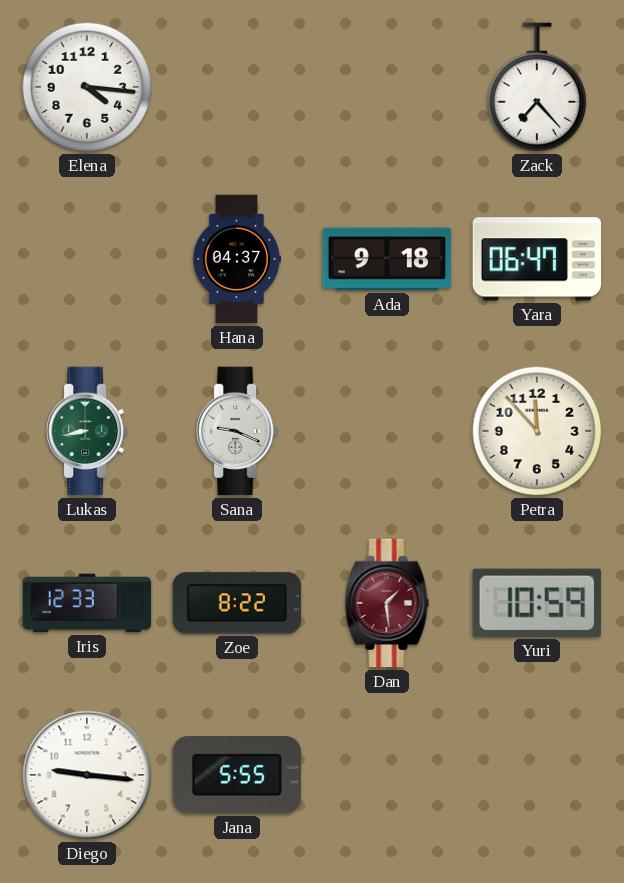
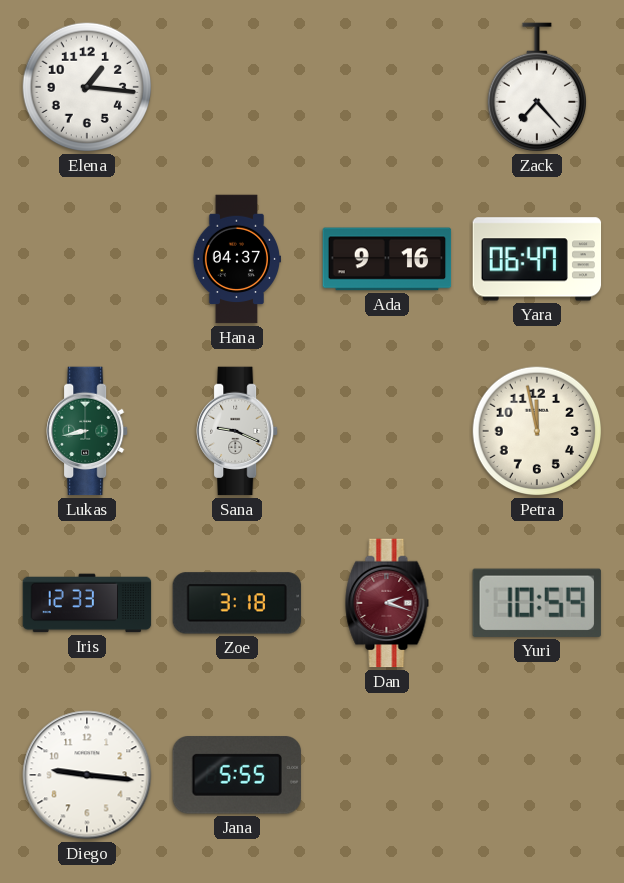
Elena: 4:16 -> 1:16
Ada: 9:18 -> 9:16
Petra: 11:53 -> 11:58
Zoe: 8:22 -> 3:18
Dan: 1:29 -> 2:18
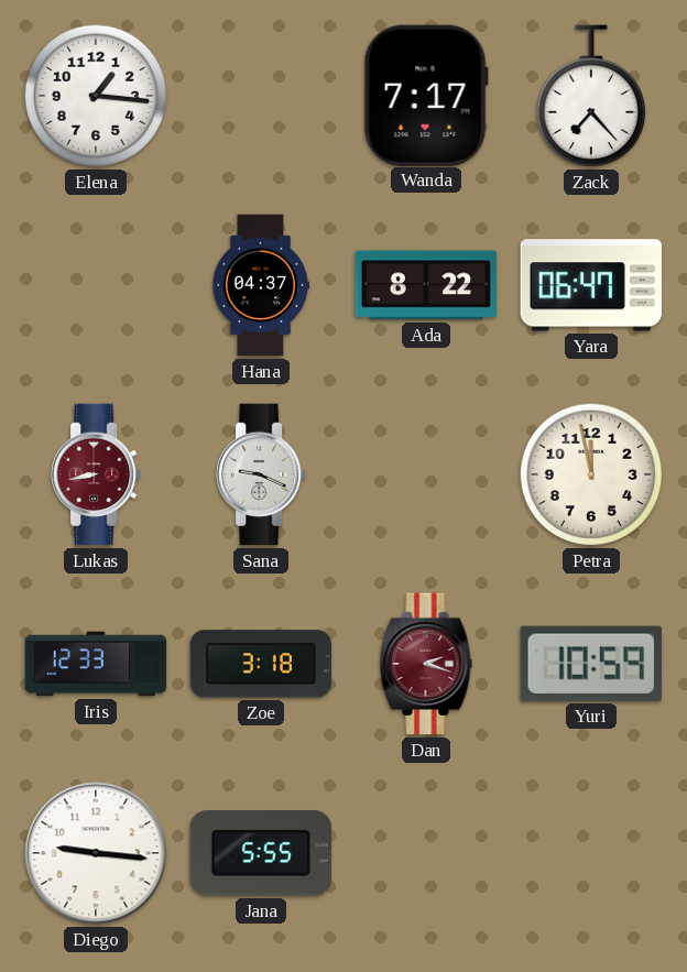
Wanda: none -> 7:17
Ada: 9:16 -> 8:22
Lukas dial: green -> burgundy
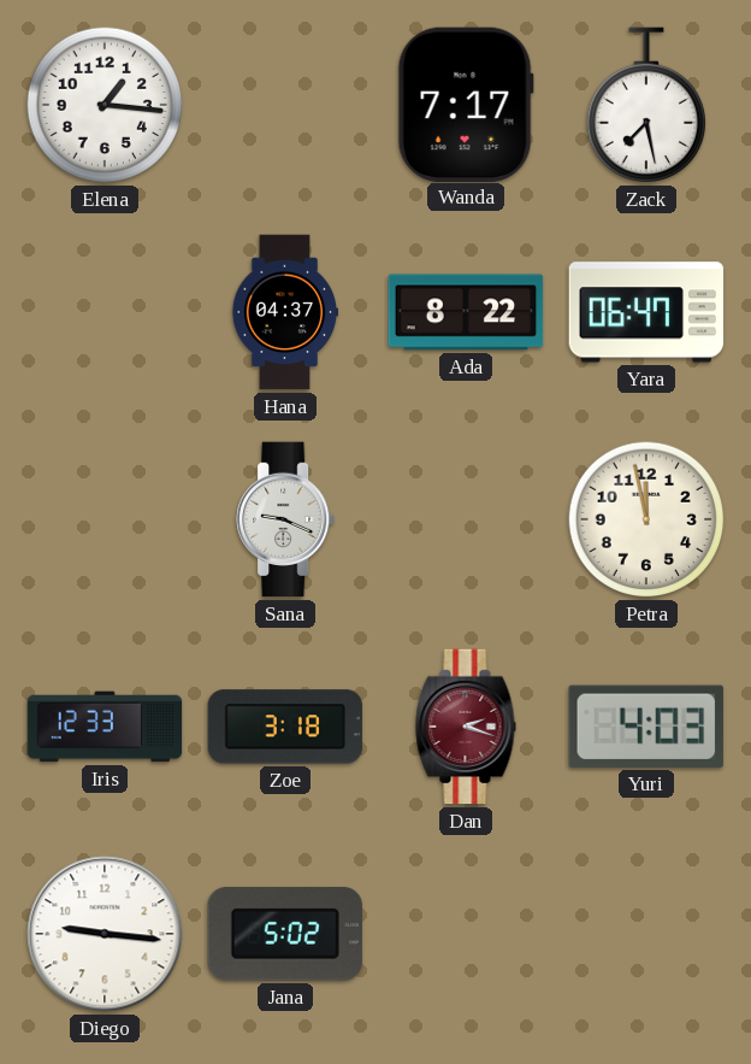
Zack: 7:23 -> 7:28
Lukas: 8:43 -> none
Yuri: 10:59 -> 4:03
Jana: 5:55 -> 5:02
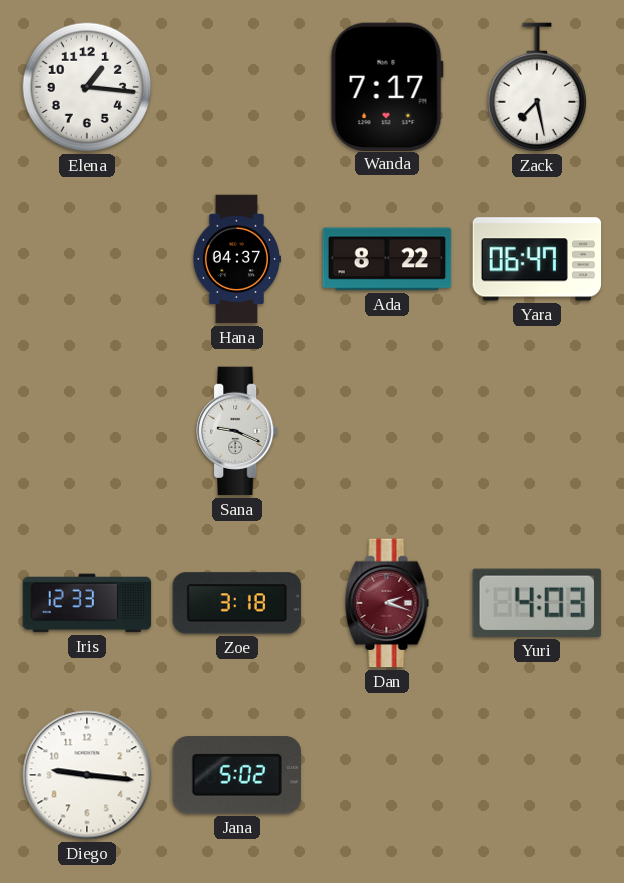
Petra: 11:58 -> none
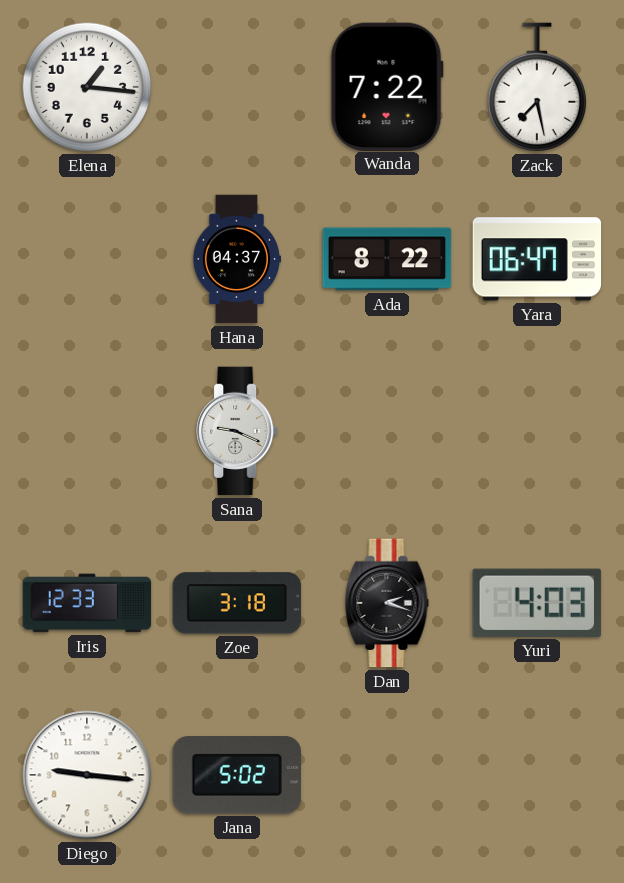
Wanda: 7:17 -> 7:22
Dan dial: burgundy -> black
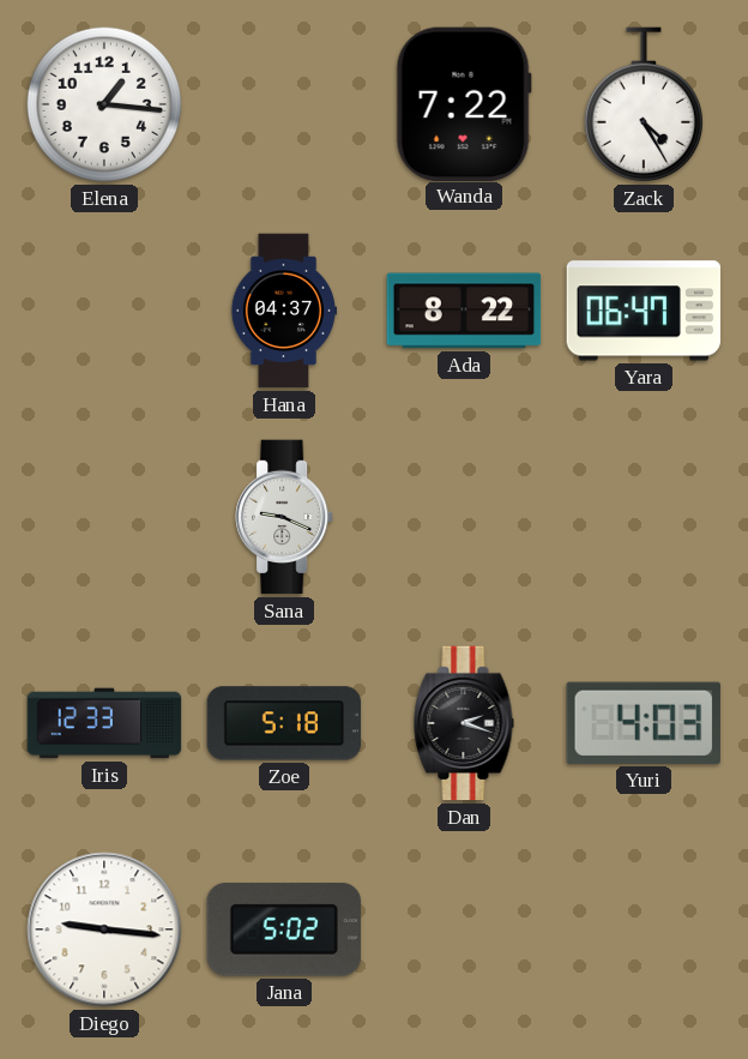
Zack: 7:28 -> 4:25
Zoe: 3:18 -> 5:18
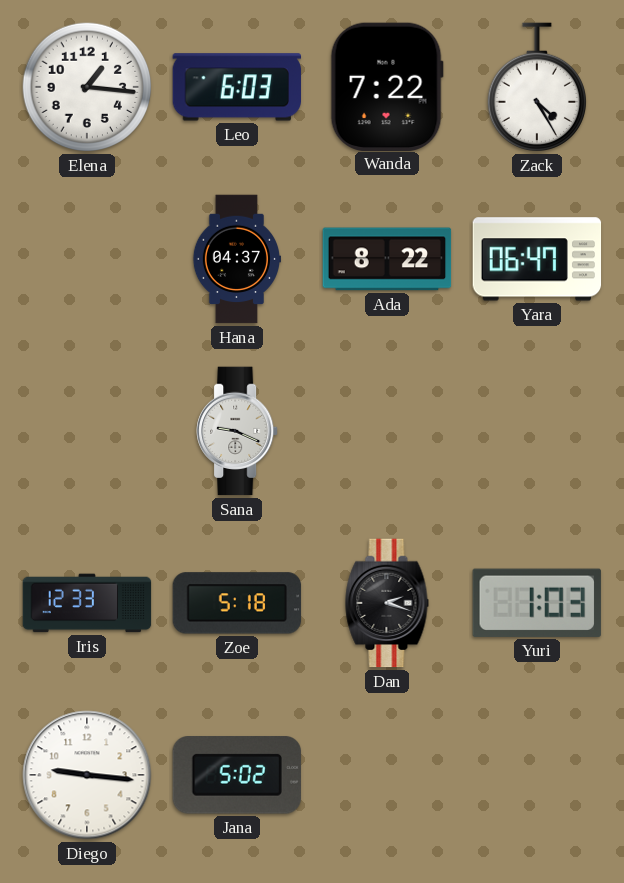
Leo: none -> 6:03
Yuri: 4:03 -> 1:03
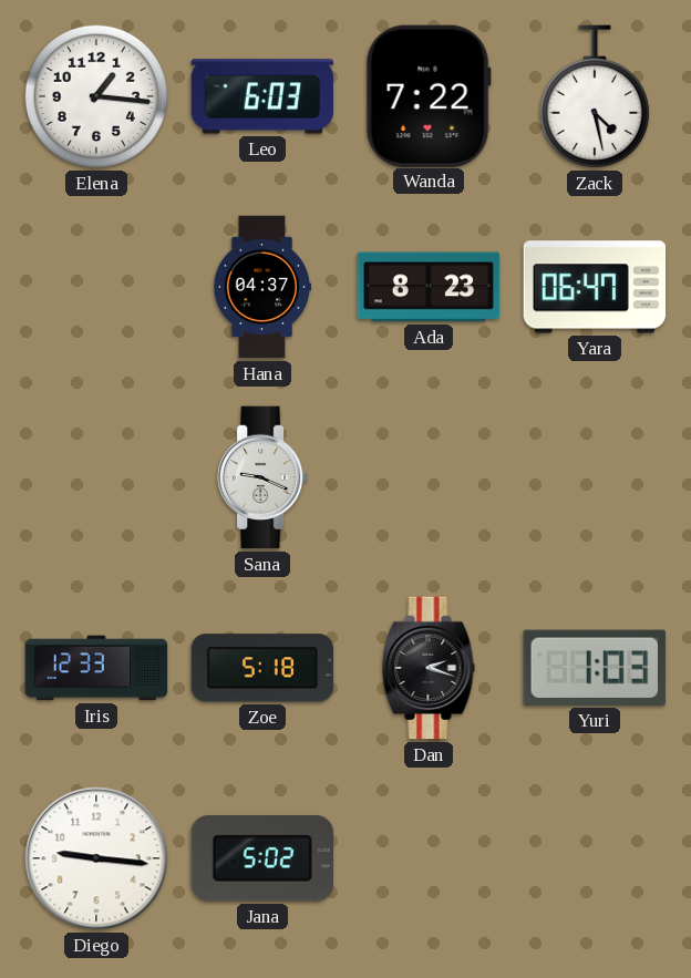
Zack: 4:25 -> 4:28
Ada: 8:22 -> 8:23
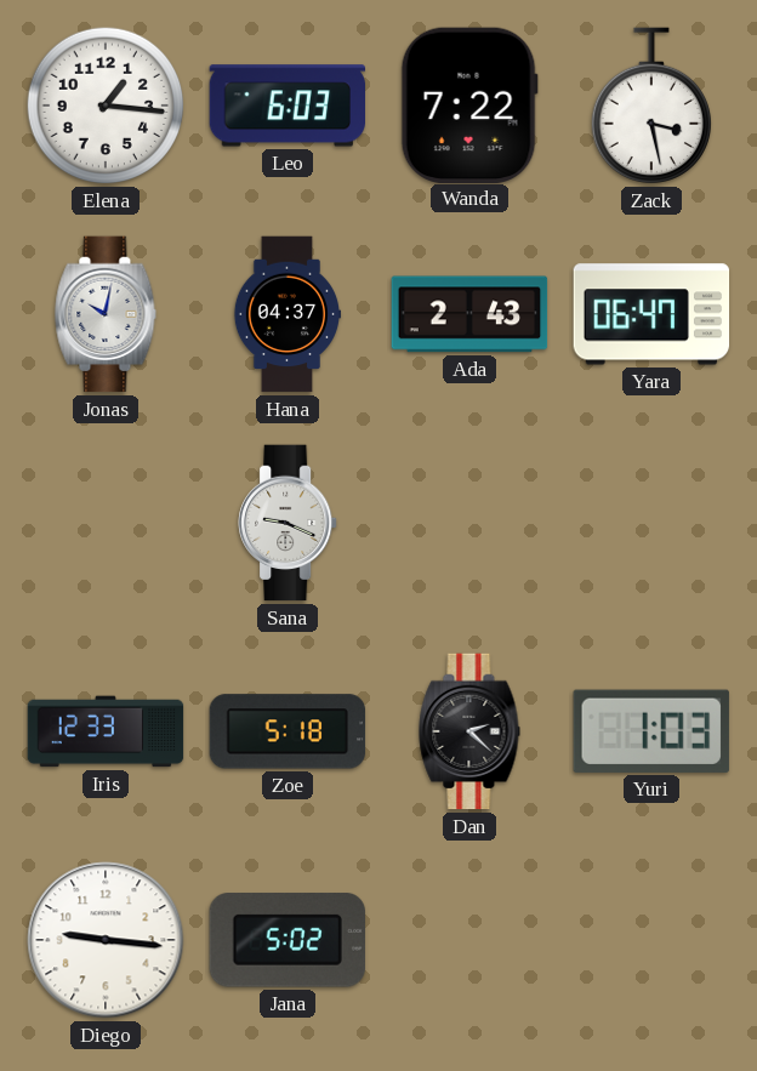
Zack: 4:28 -> 3:28
Jonas: none -> 10:02
Ada: 8:23 -> 2:43
Dan: 2:18 -> 2:22
